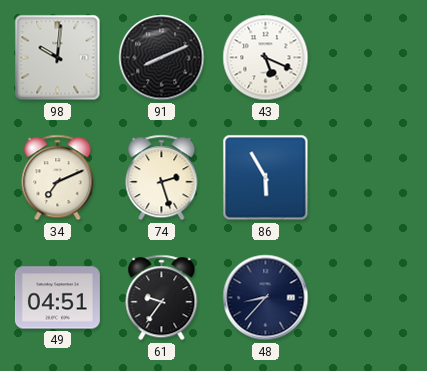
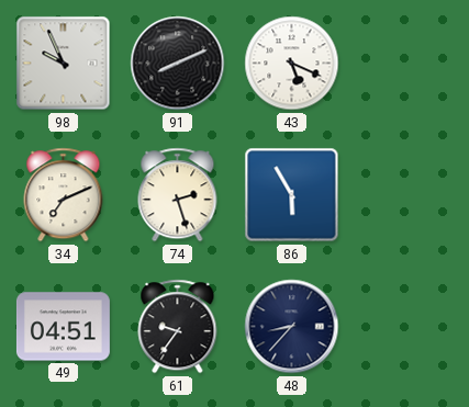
98: 10:01 -> 9:56
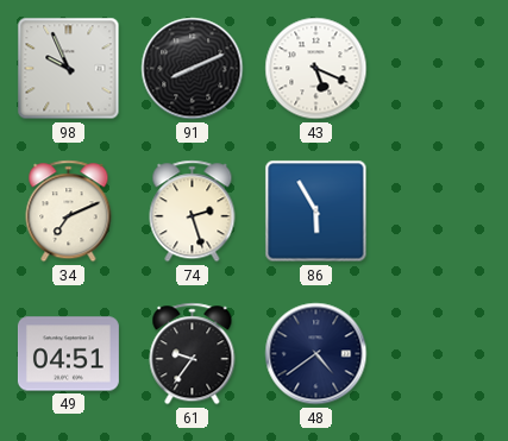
48: 8:37 -> 4:39
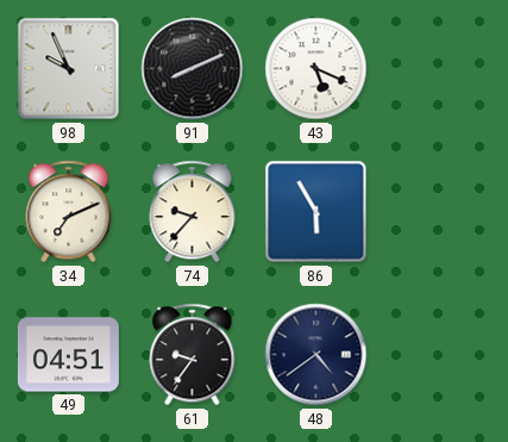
74: 2:27 -> 9:37
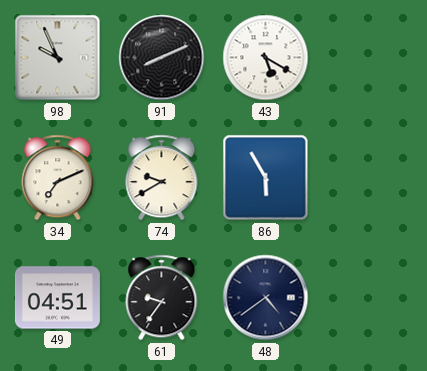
43: 5:19 -> 5:20
74: 9:37 -> 9:40
